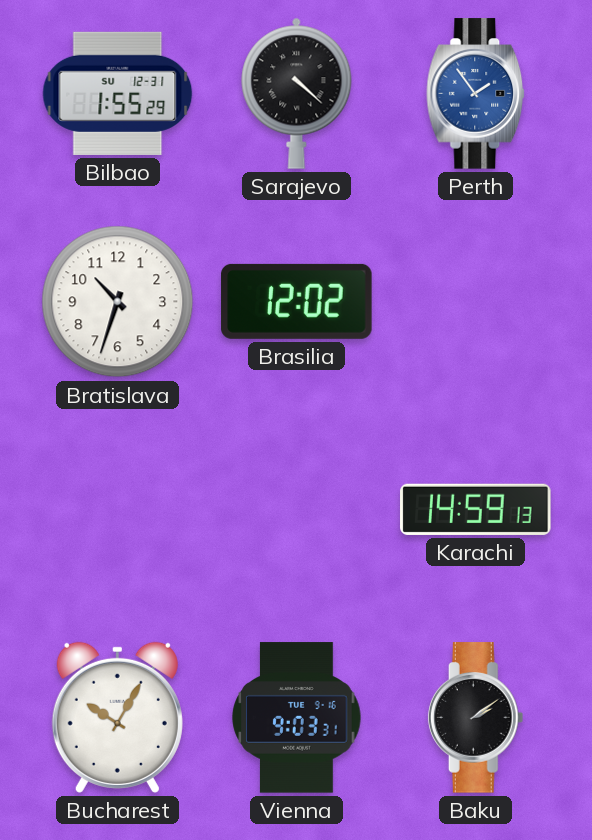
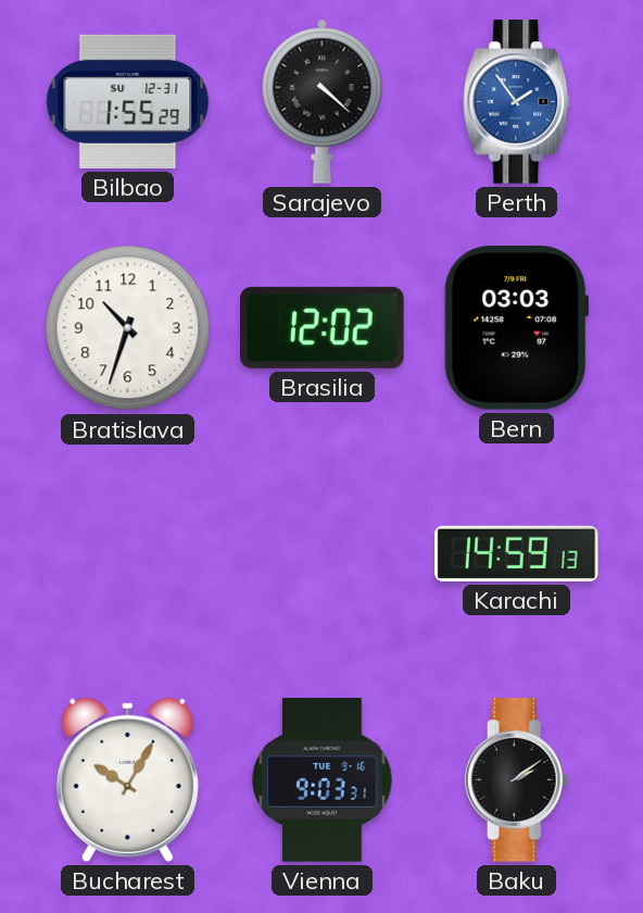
Bern: none -> 03:03
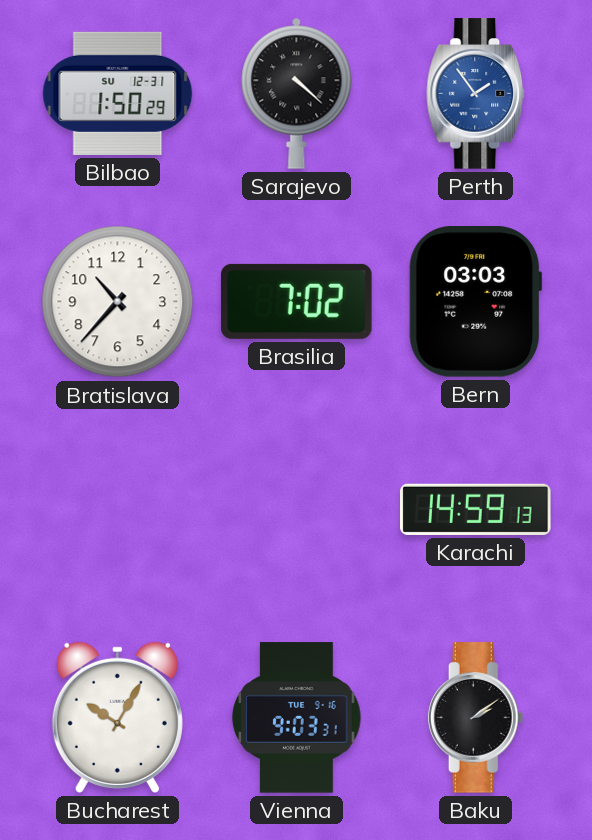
Bilbao: 1:55 -> 1:50
Bratislava: 10:33 -> 10:37
Brasilia: 12:02 -> 7:02
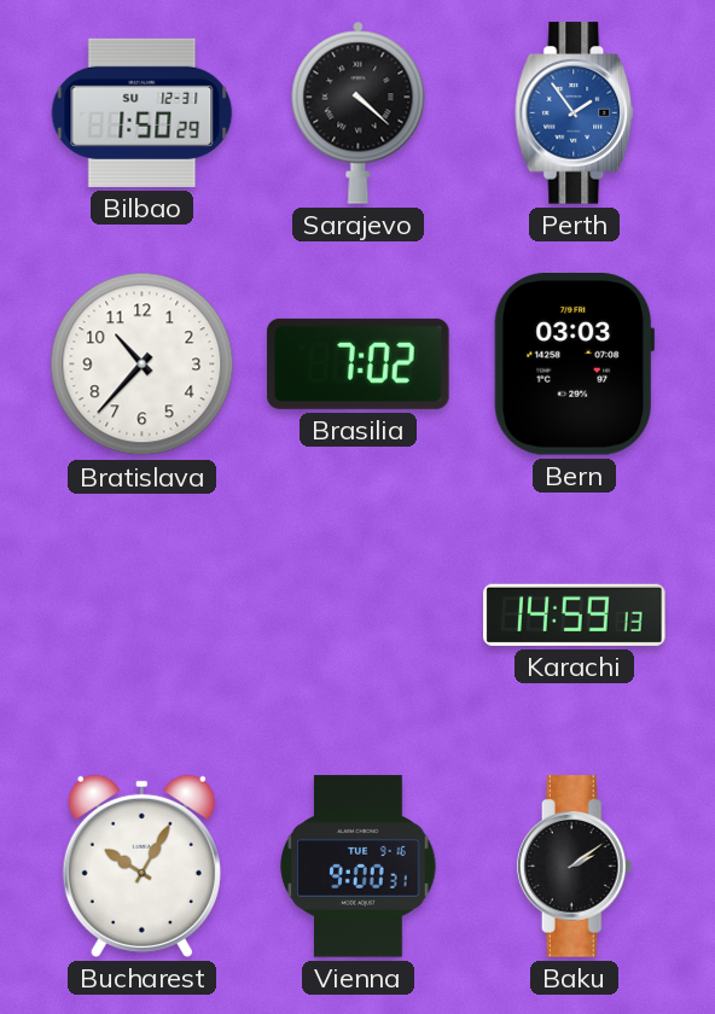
Vienna: 9:03 -> 9:00
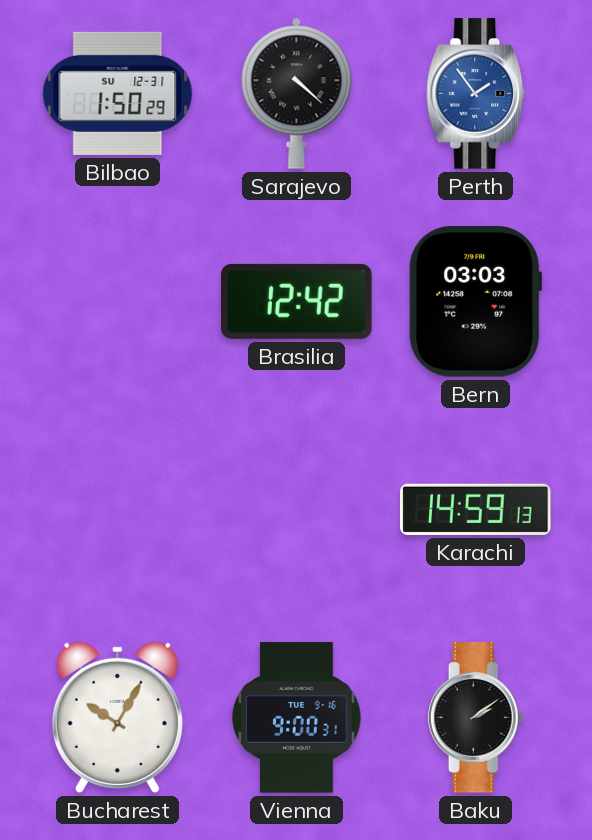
Bratislava: 10:37 -> none
Brasilia: 7:02 -> 12:42
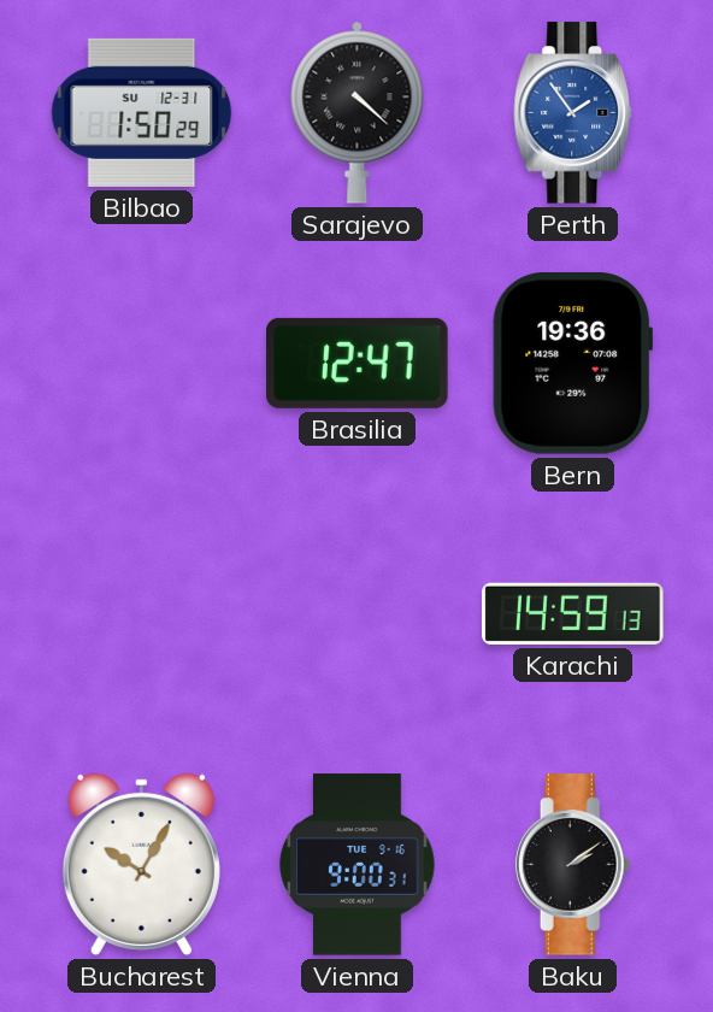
Brasilia: 12:42 -> 12:47
Bern: 03:03 -> 19:36
